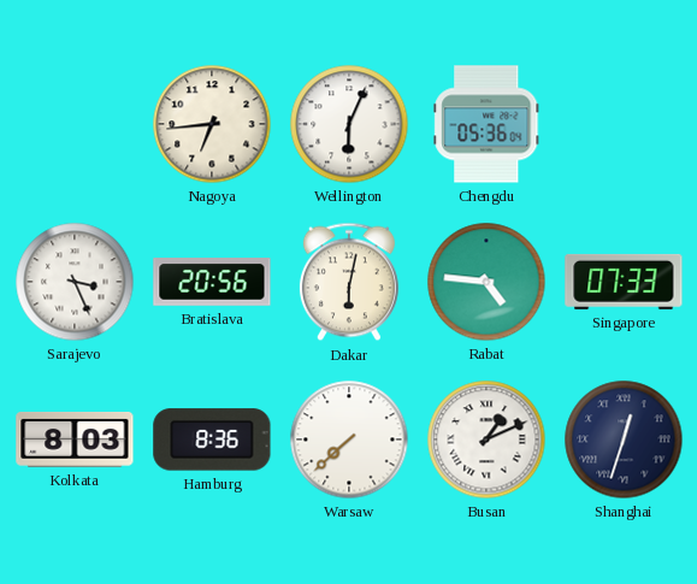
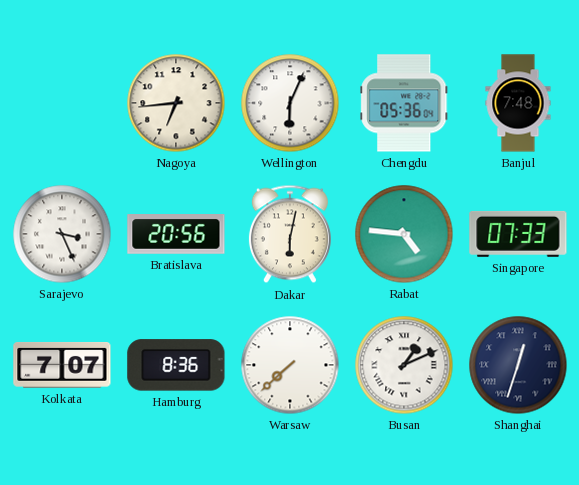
Banjul: none -> 7:48
Kolkata: 8:03 -> 7:07
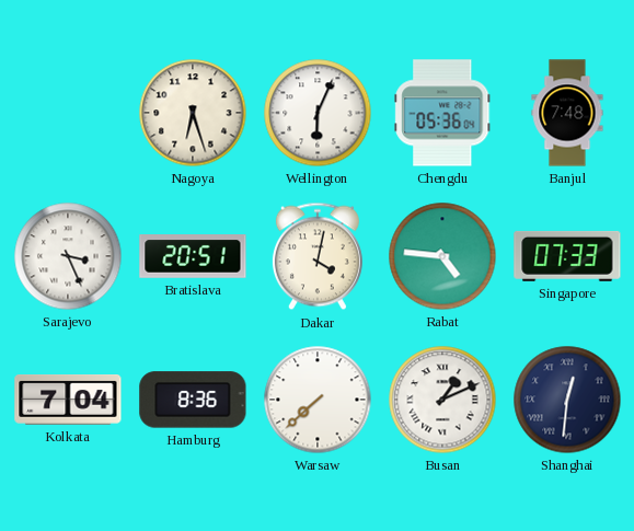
Nagoya: 6:44 -> 6:27
Bratislava: 20:56 -> 20:51
Dakar: 6:02 -> 4:02
Kolkata: 7:07 -> 7:04
Shanghai: 12:33 -> 12:31
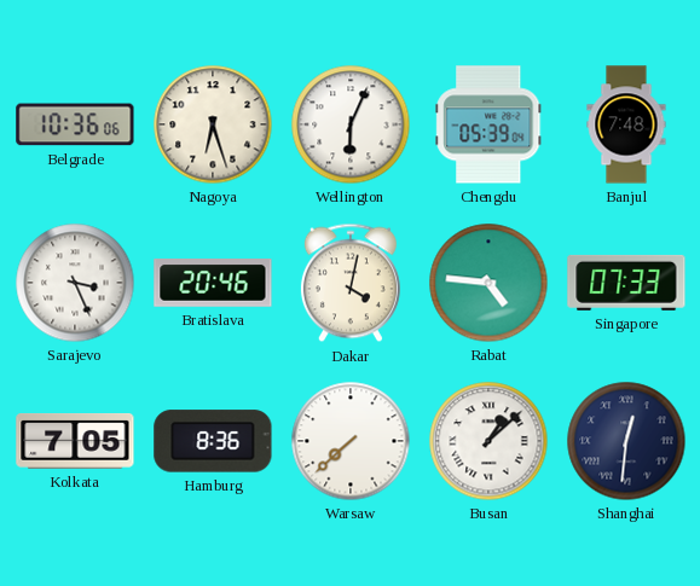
Belgrade: none -> 10:36
Chengdu: 05:36 -> 05:39
Bratislava: 20:51 -> 20:46
Kolkata: 7:04 -> 7:05
Busan: 1:11 -> 1:08
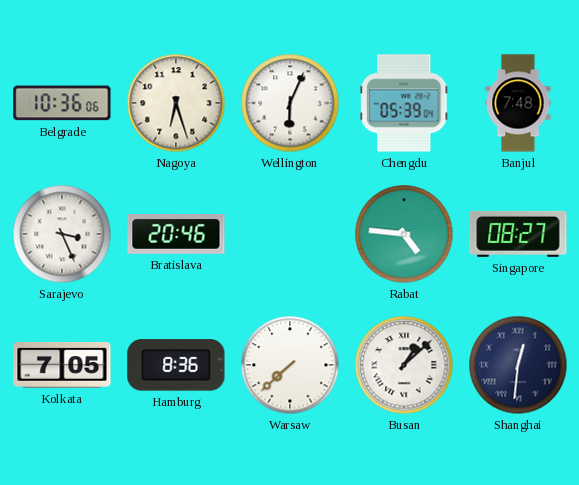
Dakar: 4:02 -> none
Singapore: 07:33 -> 08:27
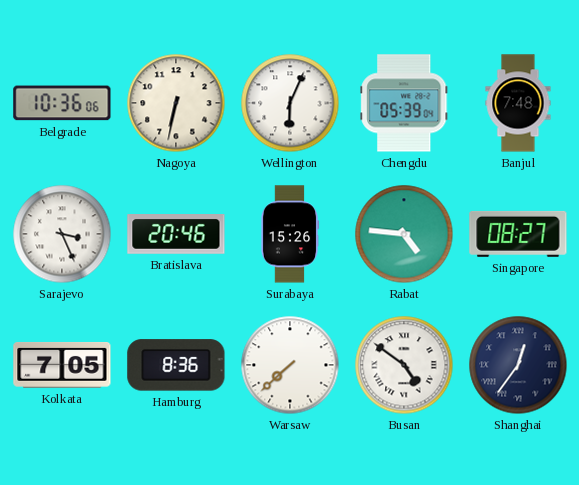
Nagoya: 6:27 -> 6:32
Surabaya: none -> 15:26
Busan: 1:08 -> 4:51
Shanghai: 12:31 -> 12:36
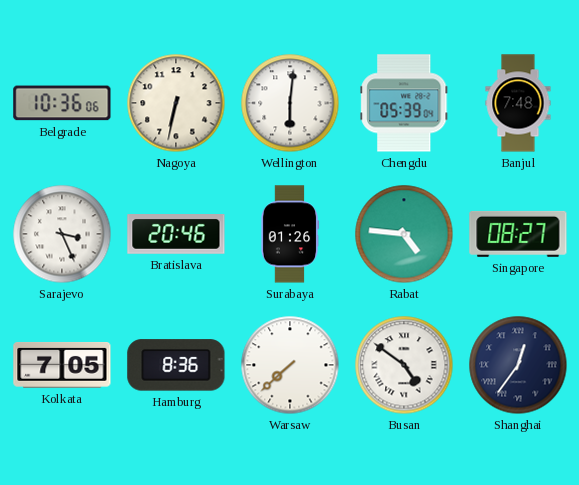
Wellington: 6:04 -> 6:01
Surabaya: 15:26 -> 01:26
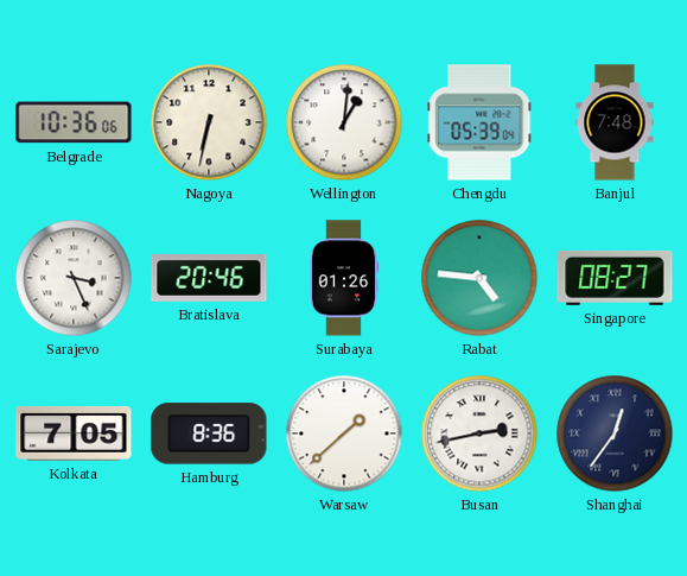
Wellington: 6:01 -> 1:01
Warsaw: 7:38 -> 1:38
Busan: 4:51 -> 2:43
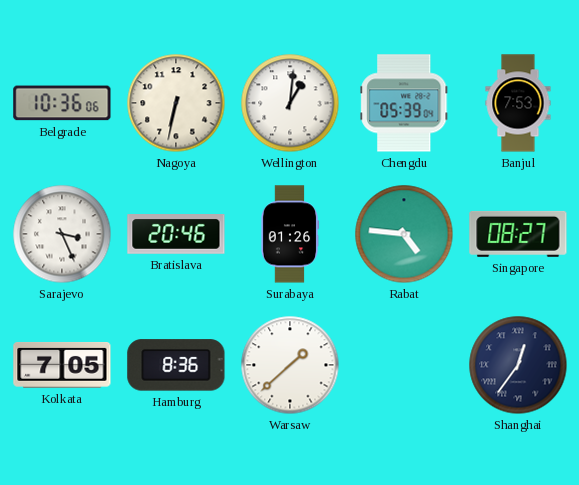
Banjul: 7:48 -> 7:53
Busan: 2:43 -> none
